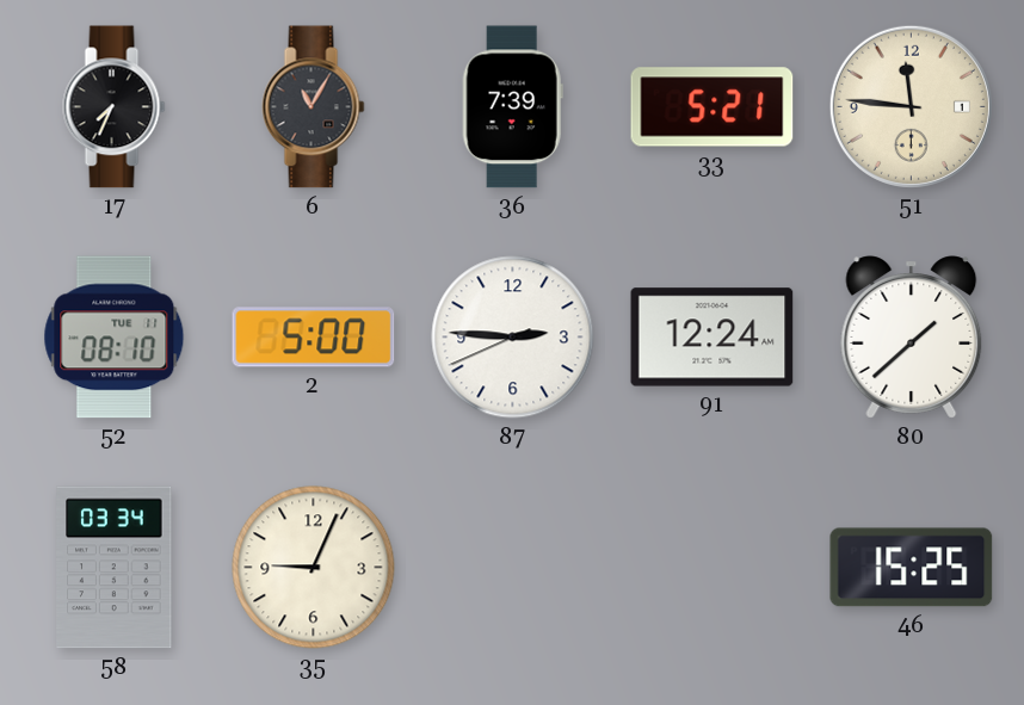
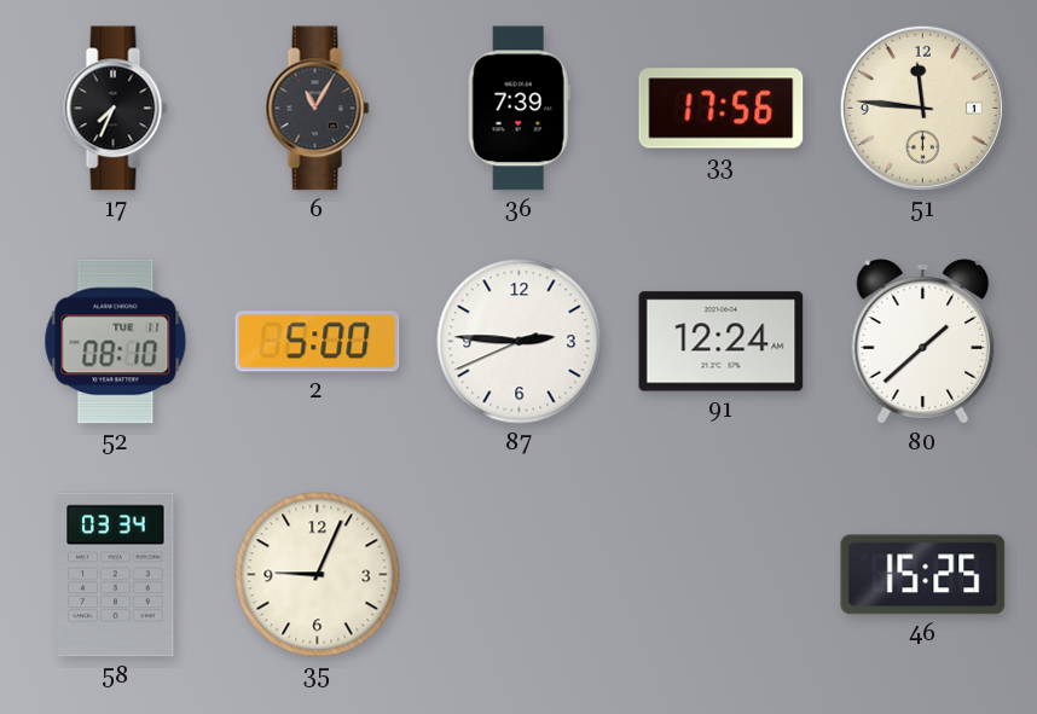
33: 5:21 -> 17:56
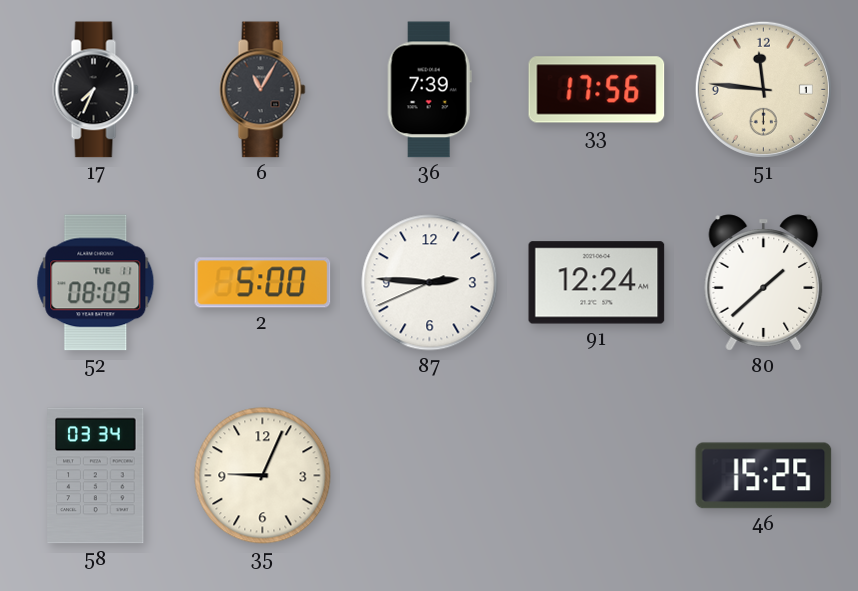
52: 08:10 -> 08:09
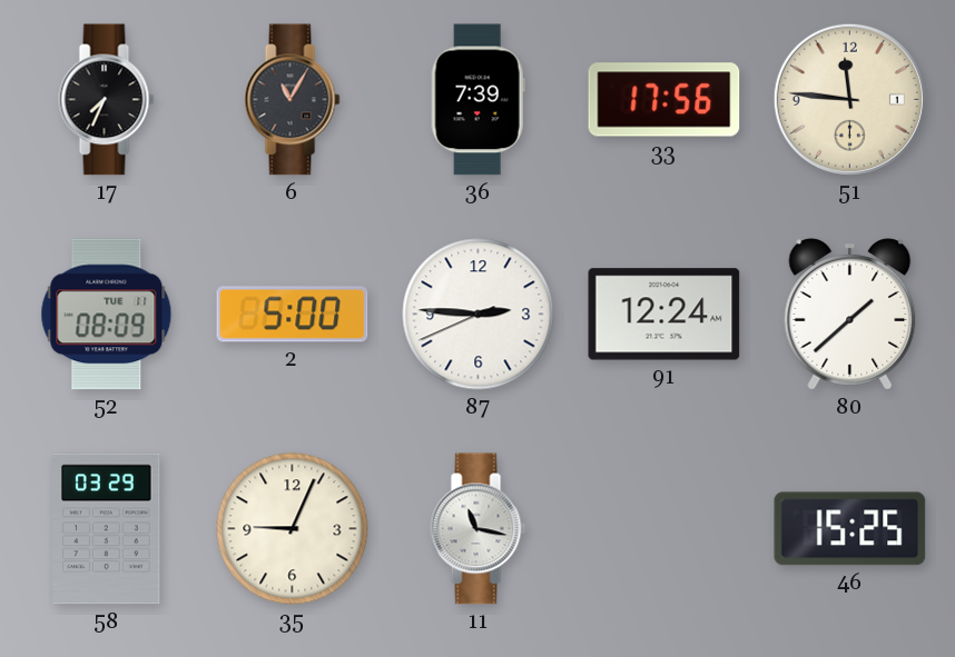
58: 03:34 -> 03:29
11: none -> 11:17
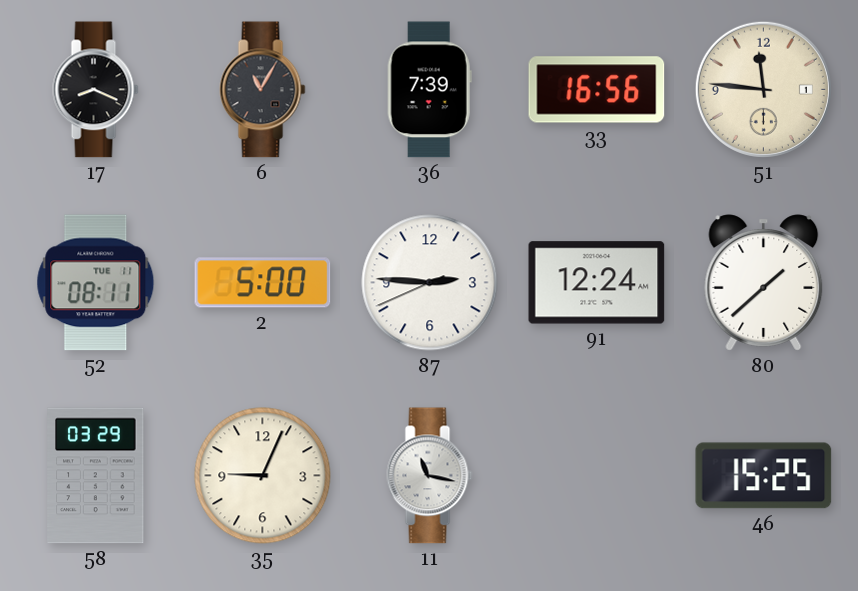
17: 7:34 -> 8:19
33: 17:56 -> 16:56
52: 08:09 -> 08:11
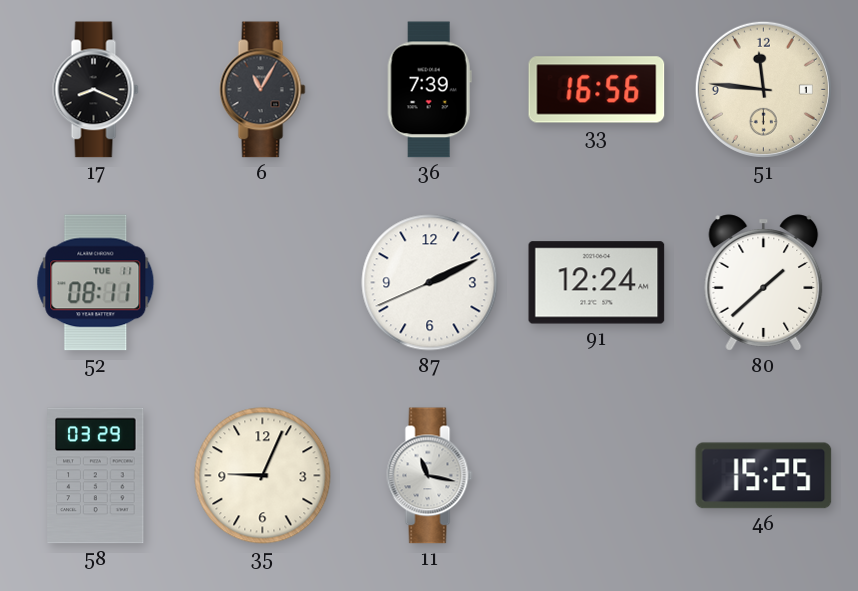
2: 5:00 -> none
87: 2:45 -> 2:10
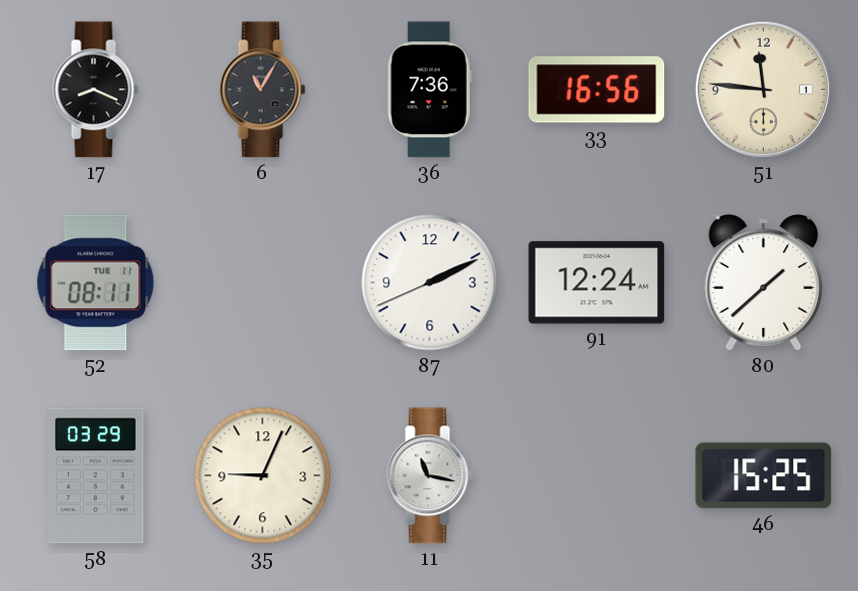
36: 7:39 -> 7:36
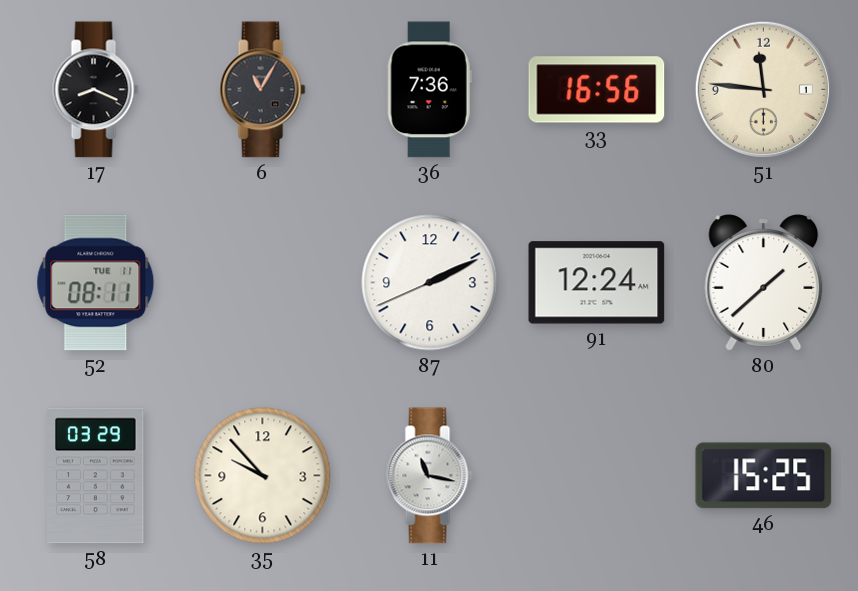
35: 9:04 -> 9:53
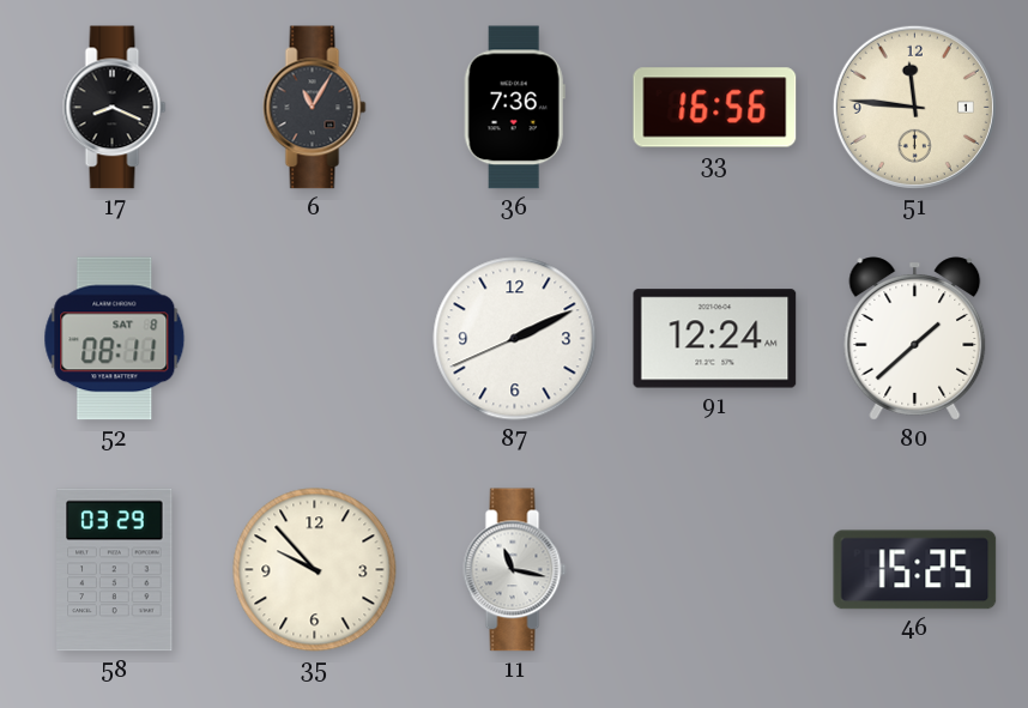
52 date: TUE 11 -> SAT 8
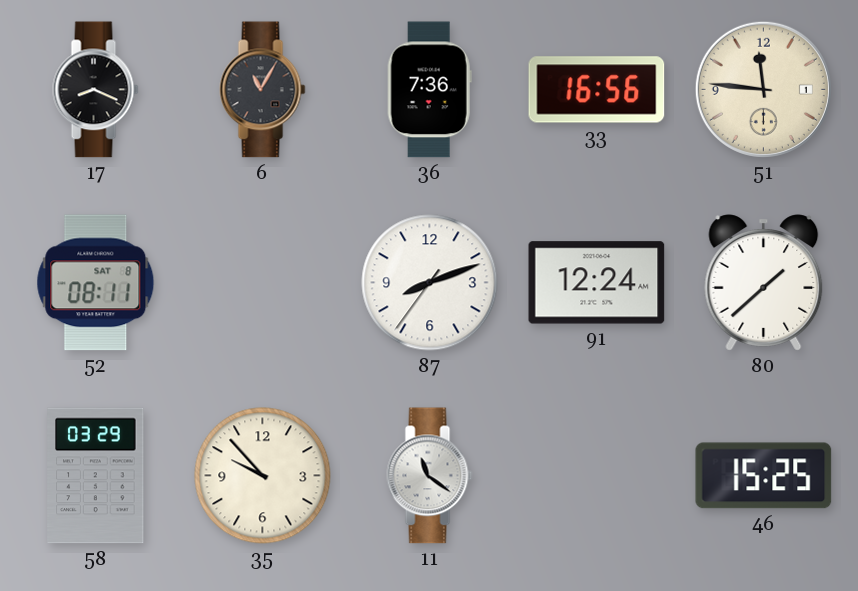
87: 2:10 -> 8:11
11: 11:17 -> 11:21
